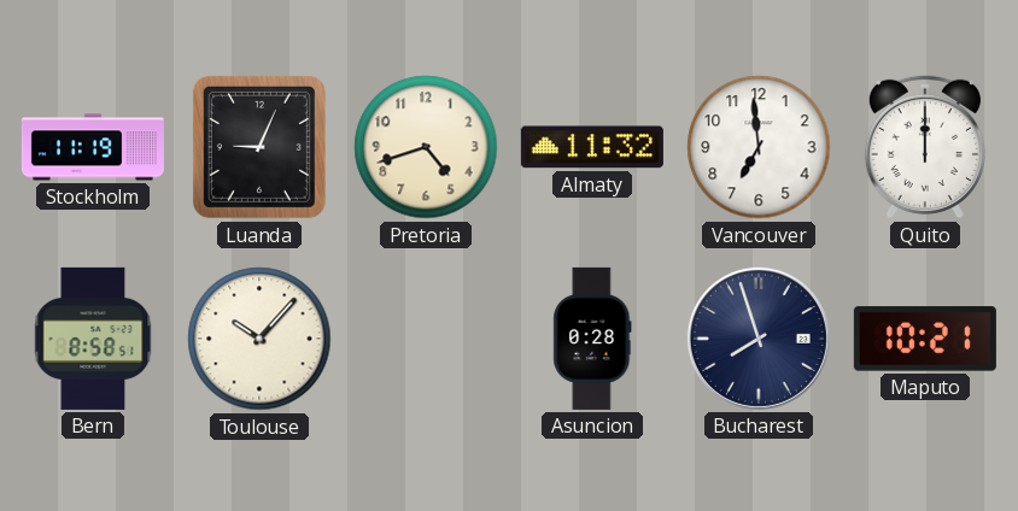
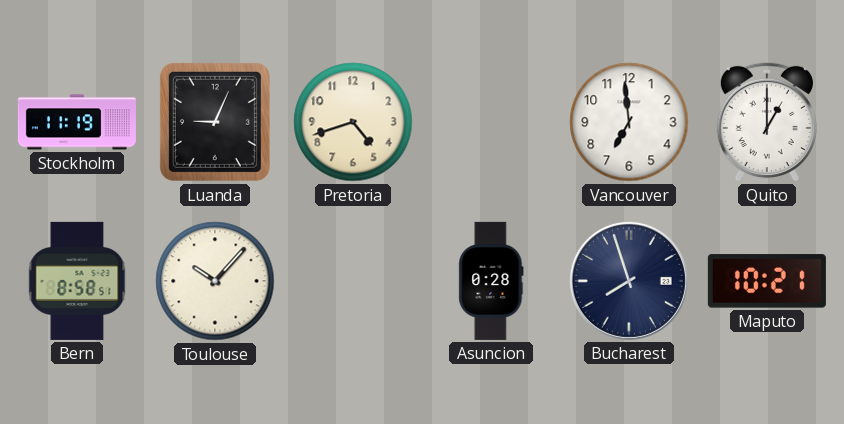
Almaty: 11:32 -> none
Quito: 12:00 -> 1:00
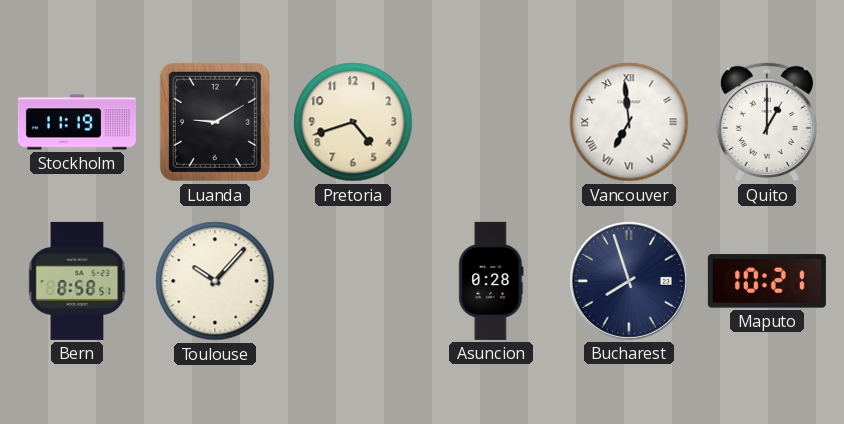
Luanda: 9:04 -> 9:10
Vancouver numerals: Arabic -> Roman
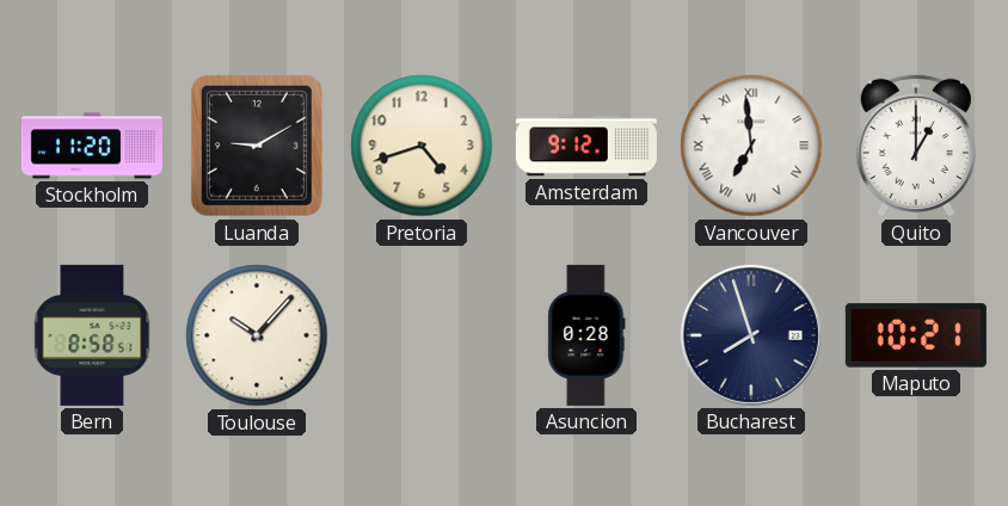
Stockholm: 11:19 -> 11:20
Amsterdam: none -> 9:12
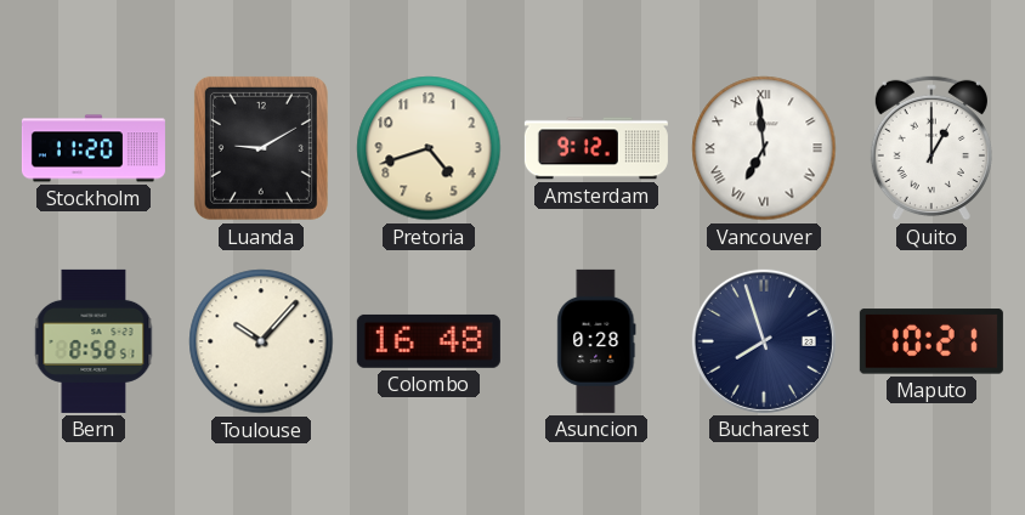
Colombo: none -> 16:48
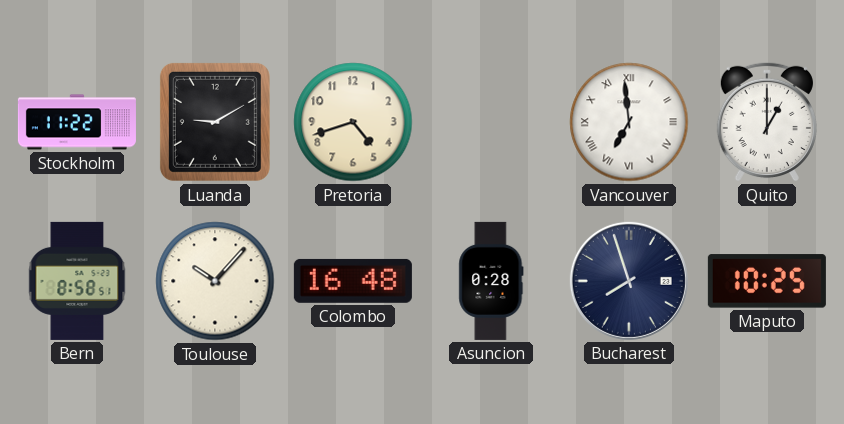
Stockholm: 11:20 -> 11:22
Amsterdam: 9:12 -> none
Maputo: 10:21 -> 10:25
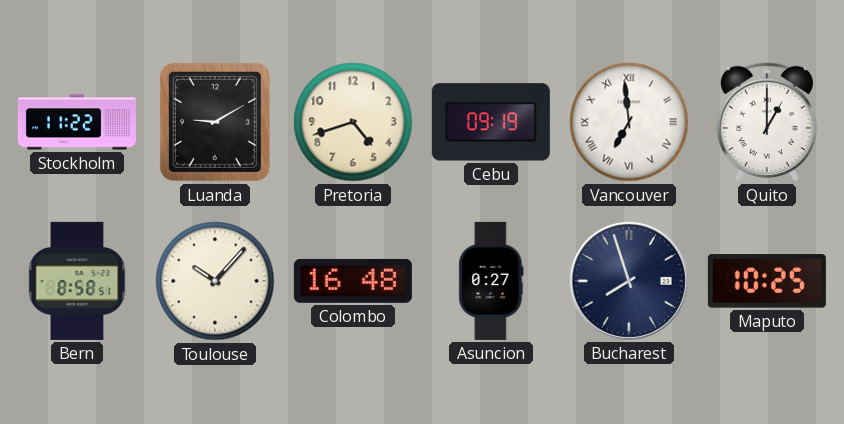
Cebu: none -> 09:19
Asuncion: 0:28 -> 0:27
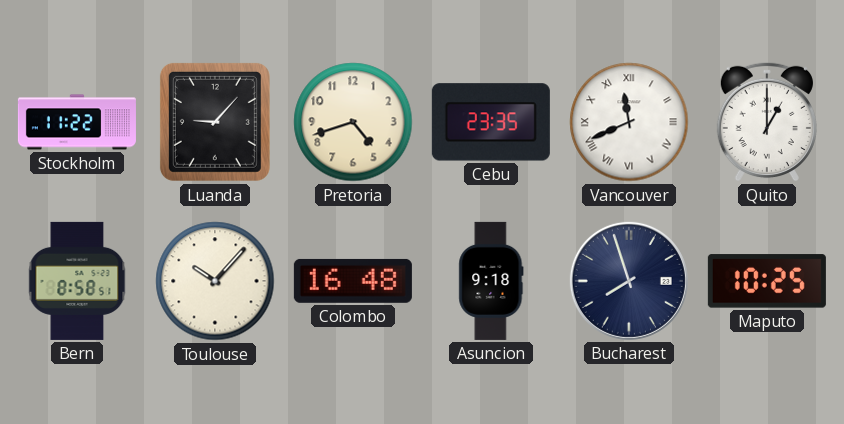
Luanda: 9:10 -> 9:07
Cebu: 09:19 -> 23:35
Vancouver: 6:59 -> 11:41
Asuncion: 0:27 -> 9:18
